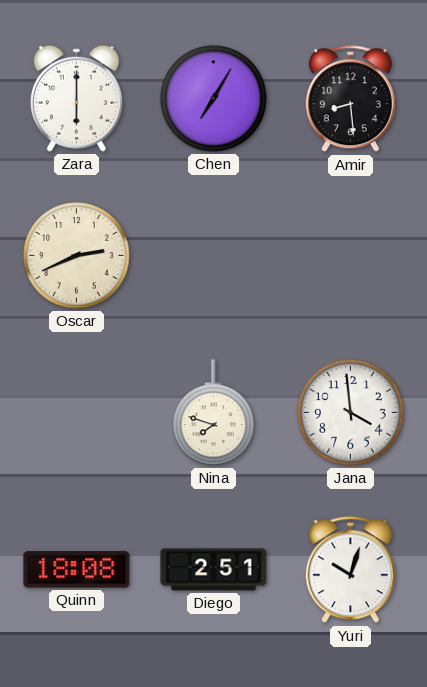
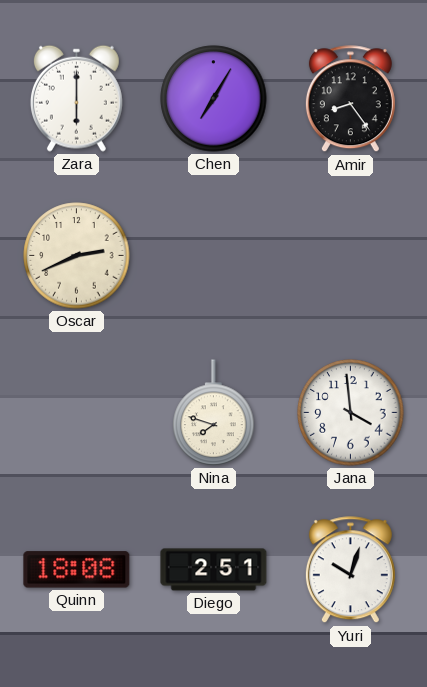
Amir: 8:29 -> 8:24
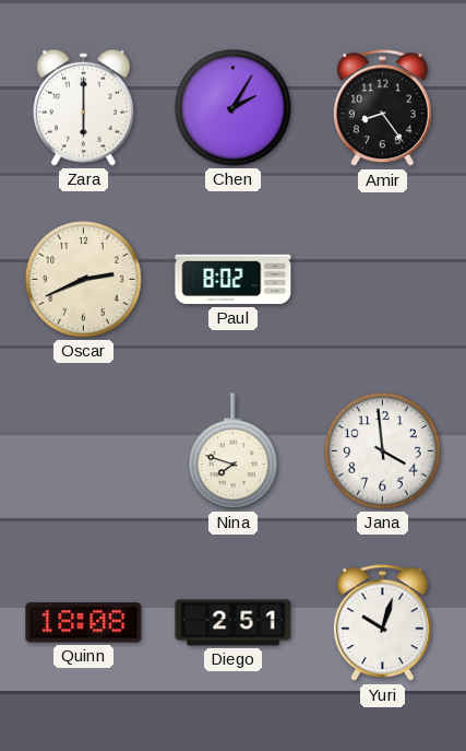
Chen: 7:05 -> 2:05
Paul: none -> 8:02
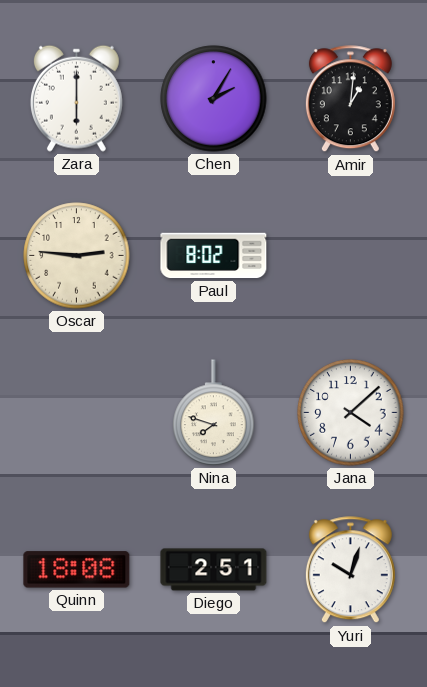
Amir: 8:24 -> 1:01
Oscar: 2:41 -> 2:46
Jana: 3:59 -> 4:08
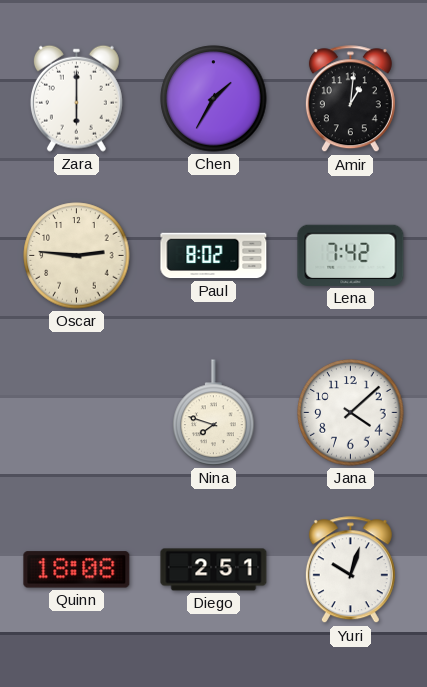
Chen: 2:05 -> 1:35
Lena: none -> 7:42
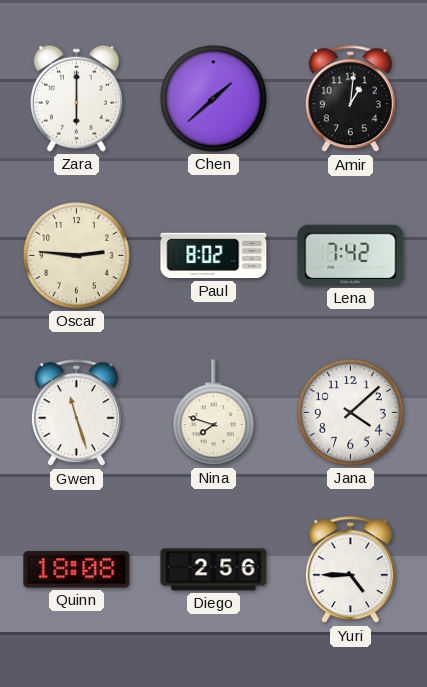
Chen: 1:35 -> 1:38
Gwen: none -> 11:27
Diego: 2:51 -> 2:56
Yuri: 10:03 -> 4:45
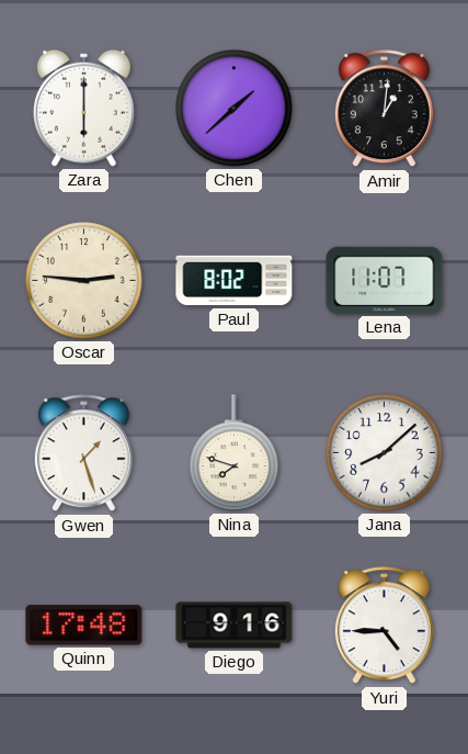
Lena: 7:42 -> 11:07
Gwen: 11:27 -> 1:27
Jana: 4:08 -> 8:08
Quinn: 18:08 -> 17:48
Diego: 2:56 -> 9:16
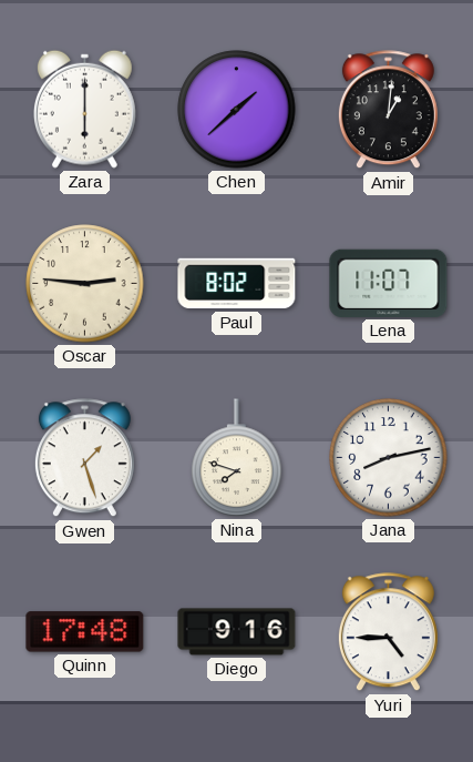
Jana: 8:08 -> 8:13
